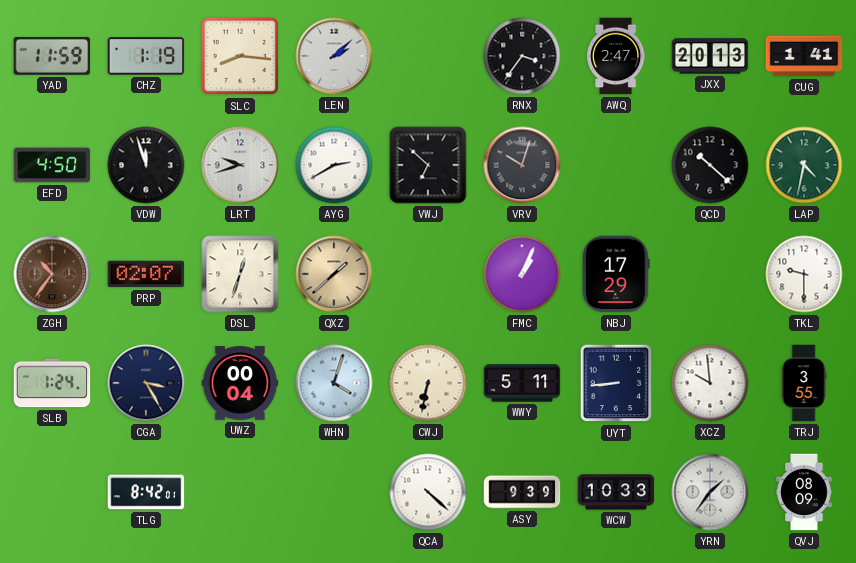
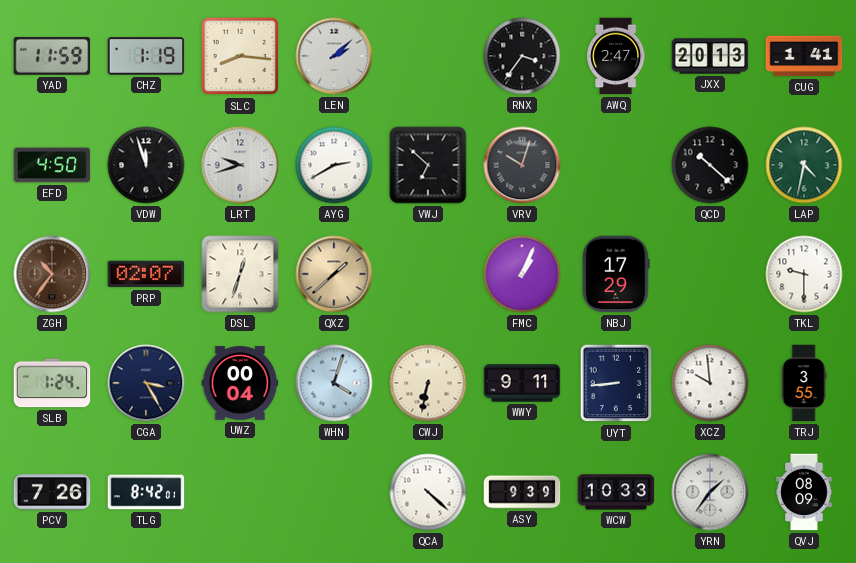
WWY: 5:11 -> 9:11
PCV: none -> 7:26
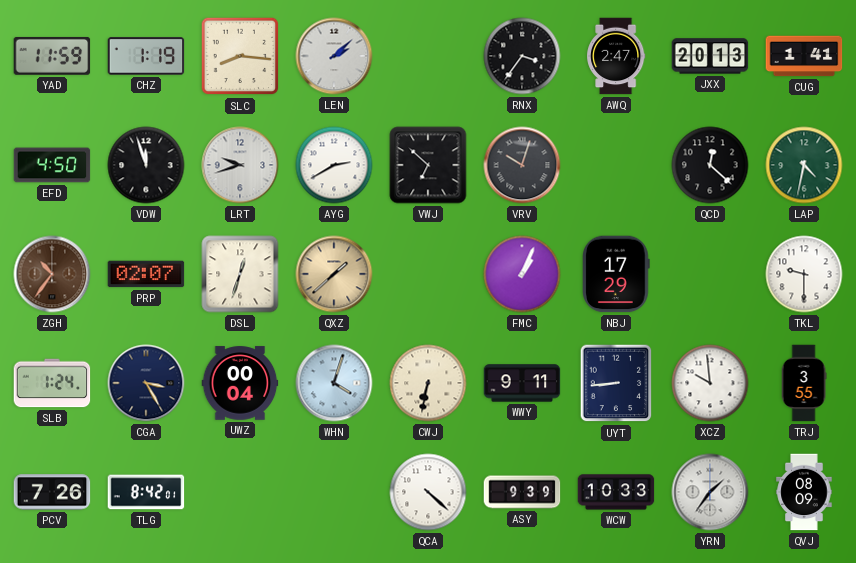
QCD: 10:22 -> 12:22
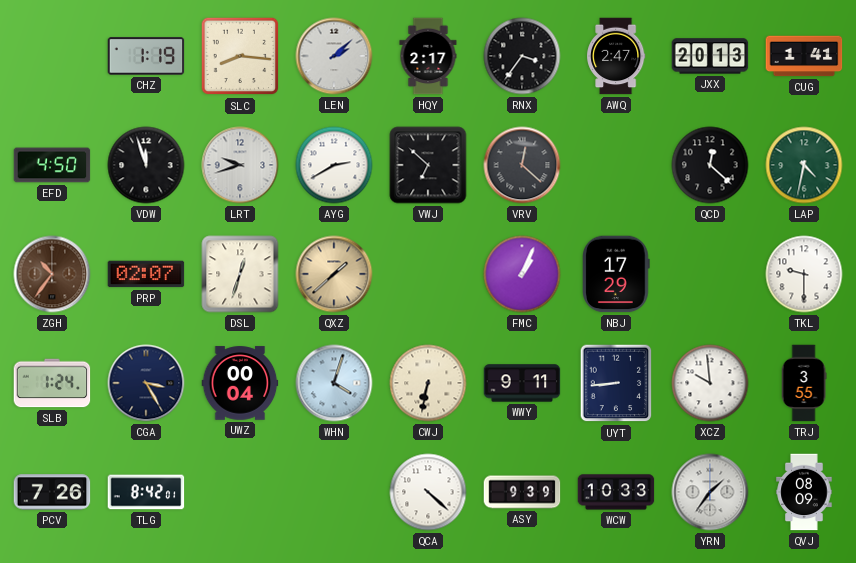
YAD: 11:59 -> none
HQY: none -> 2:17
VRV: 10:03 -> 12:22
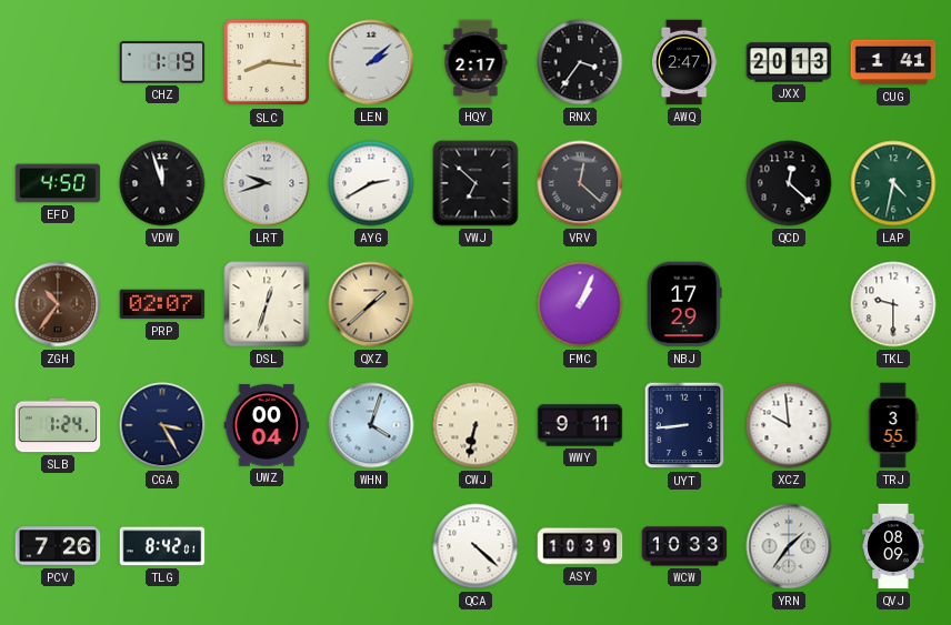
ASY: 9:39 -> 10:39
